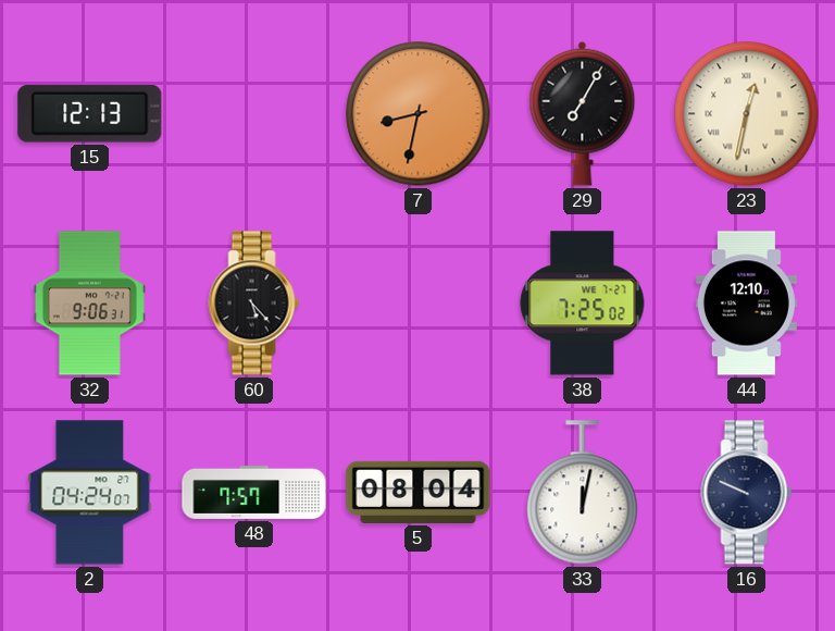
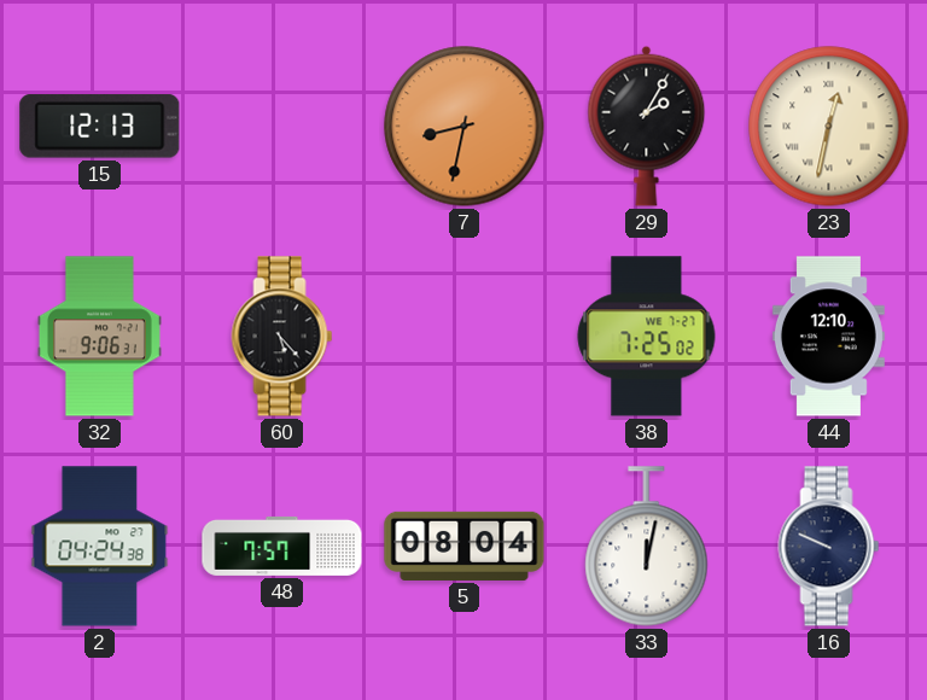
29: 7:05 -> 2:05
2: 04:24:07 -> 04:24:38
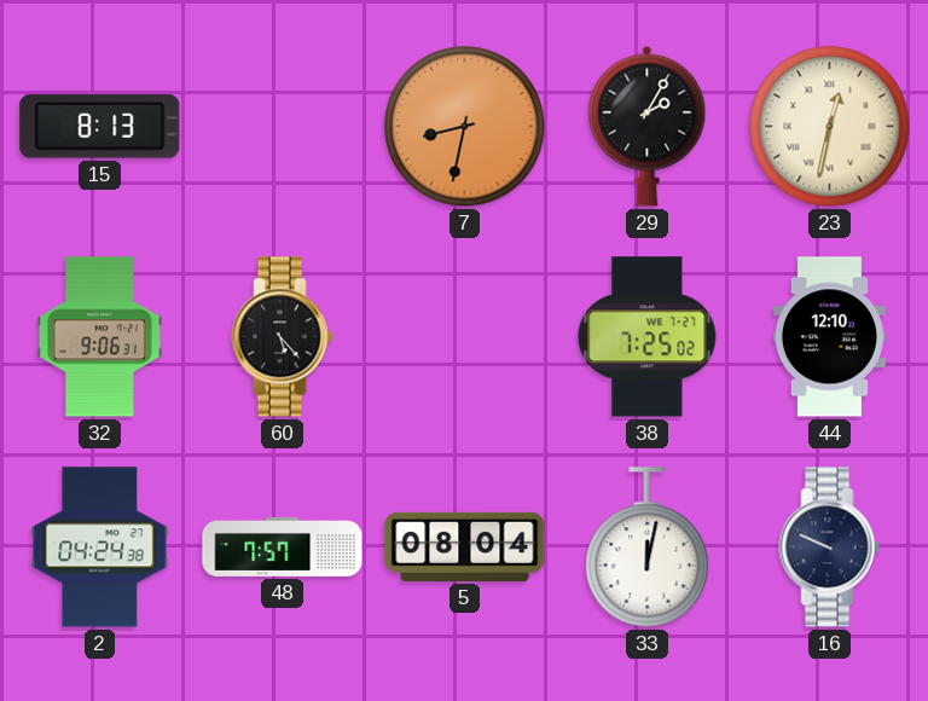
15: 12:13 -> 8:13
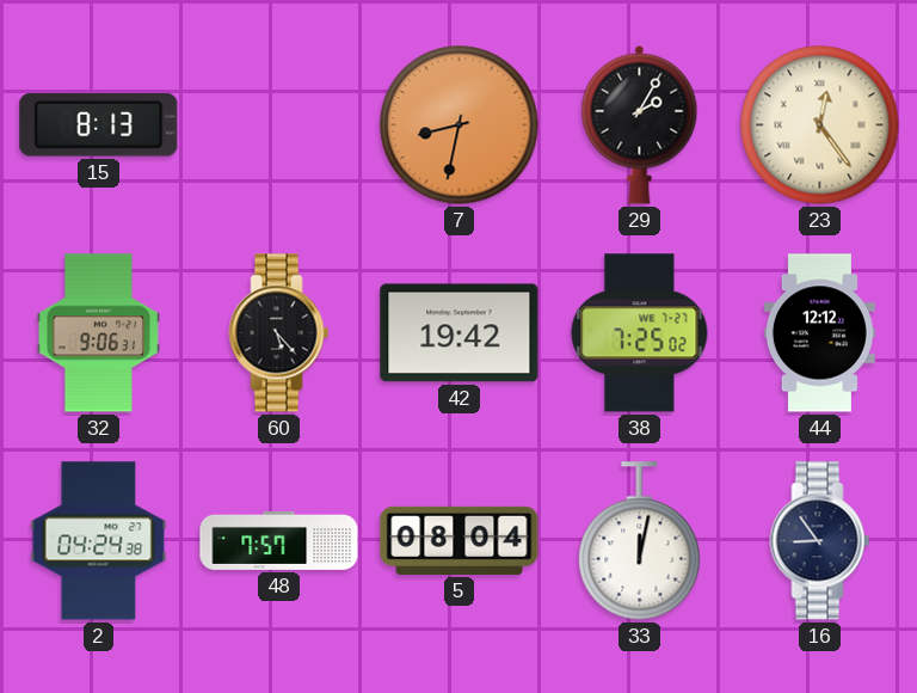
23: 12:32 -> 12:24
42: none -> 19:42
44: 12:10 -> 12:12
16: 9:49 -> 8:54
